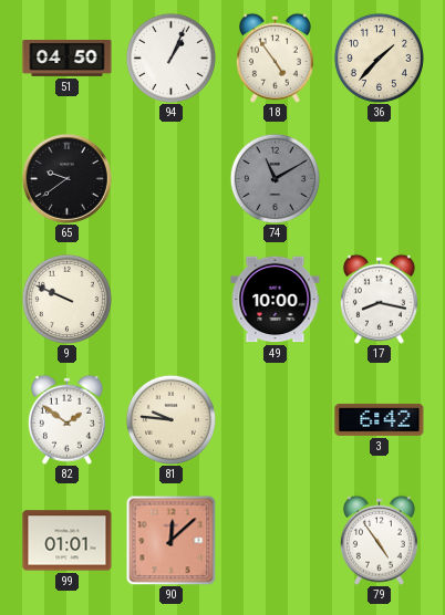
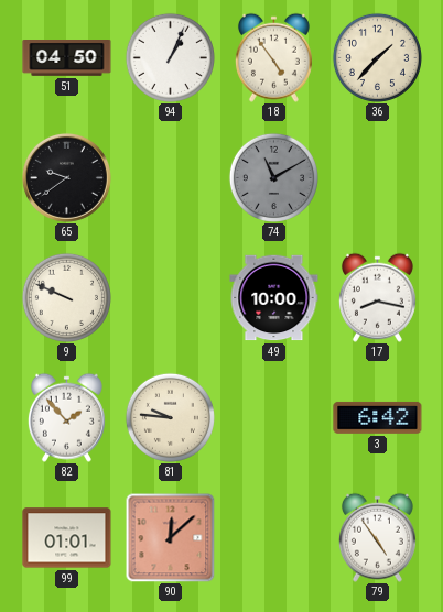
82: 1:51 -> 1:53
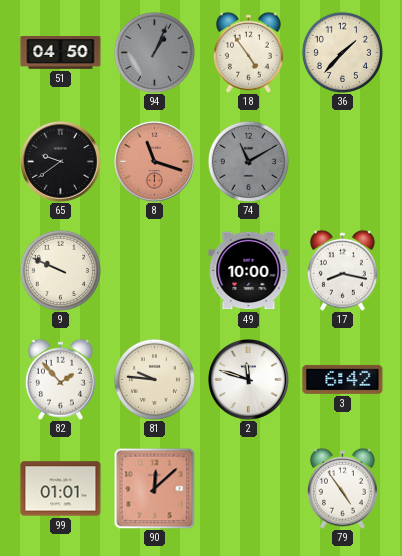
94 dial: white -> grey
8: none -> 11:18
2: none -> 11:48
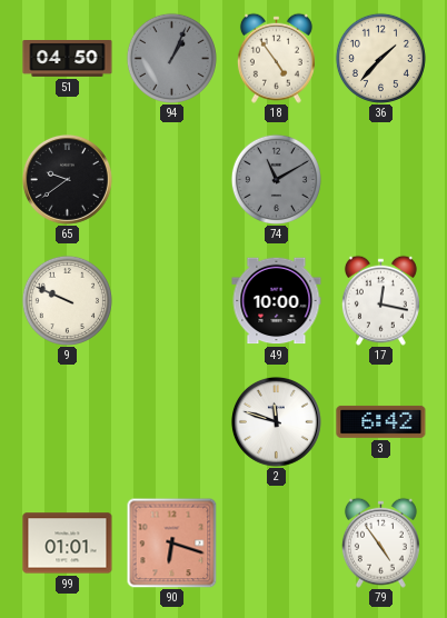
8: 11:18 -> none
17: 8:17 -> 12:17
82: 1:53 -> none
81: 9:46 -> none
90: 12:08 -> 6:18
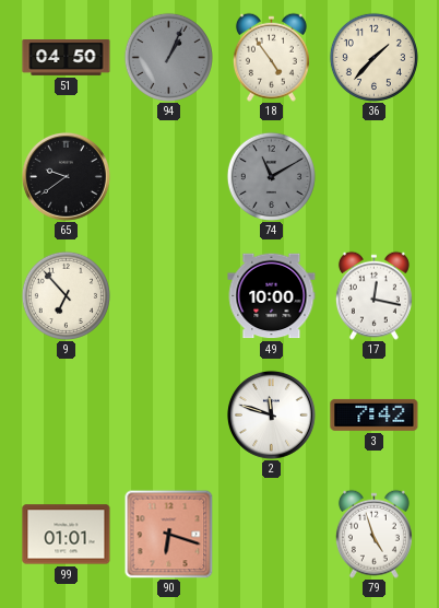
9: 9:49 -> 6:53
3: 6:42 -> 7:42
79: 4:54 -> 4:57
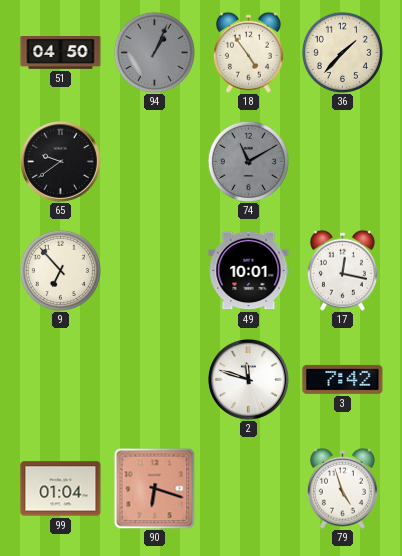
49: 10:00 -> 10:01
99: 01:01 -> 01:04
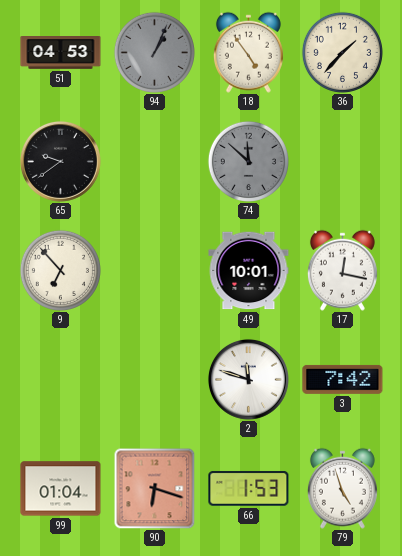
51: 04:50 -> 04:53
74: 11:10 -> 11:52
66: none -> 1:53
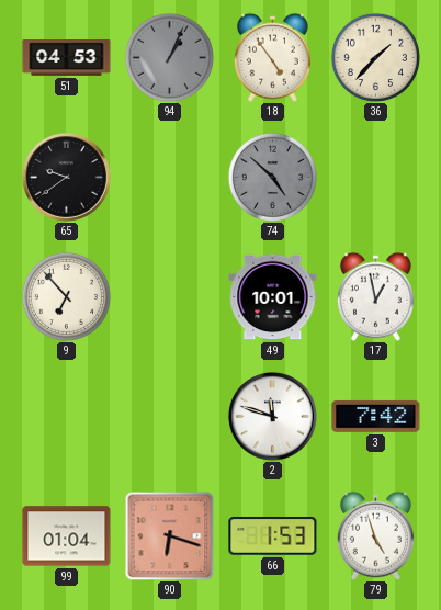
74: 11:52 -> 4:52
17: 12:17 -> 12:58
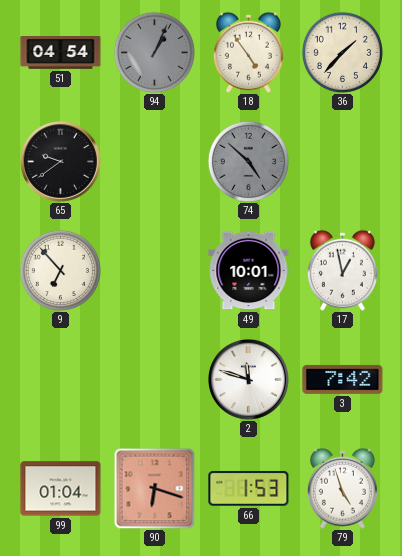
51: 04:53 -> 04:54
